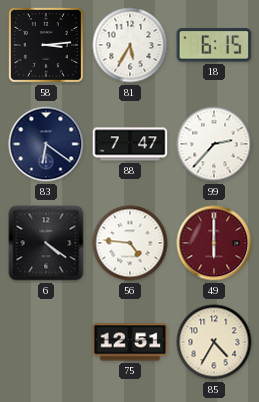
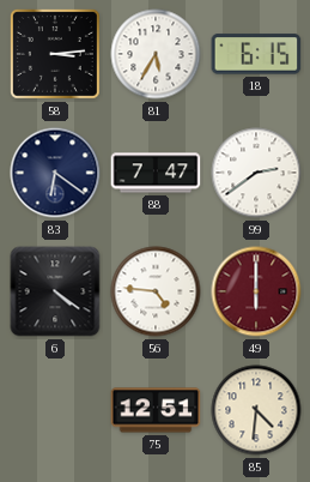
99: 2:37 -> 2:39
85: 4:35 -> 4:31
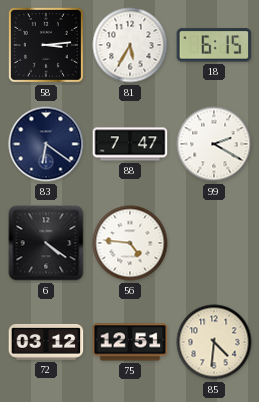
99: 2:39 -> 2:20
49: 6:00 -> none
72: none -> 03:12
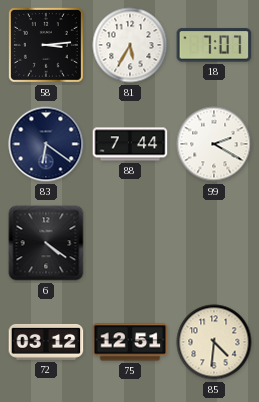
18: 6:15 -> 7:07
88: 7:47 -> 7:44
56: 4:46 -> none
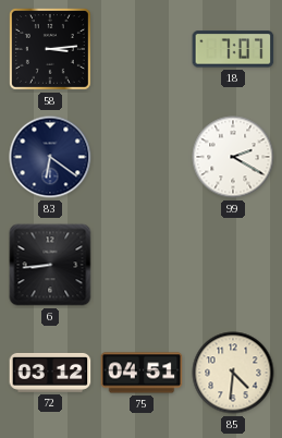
81: 5:35 -> none
88: 7:44 -> none
6: 4:21 -> 8:44
75: 12:51 -> 04:51
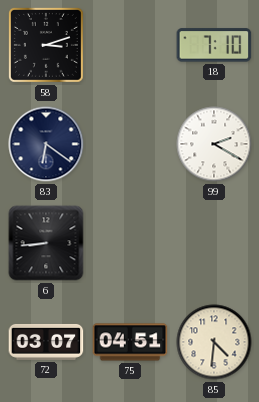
58: 3:14 -> 3:12
18: 7:07 -> 7:10
72: 03:12 -> 03:07
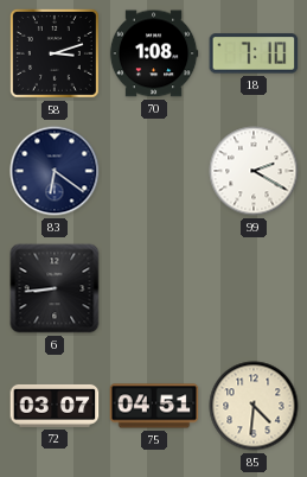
70: none -> 1:08
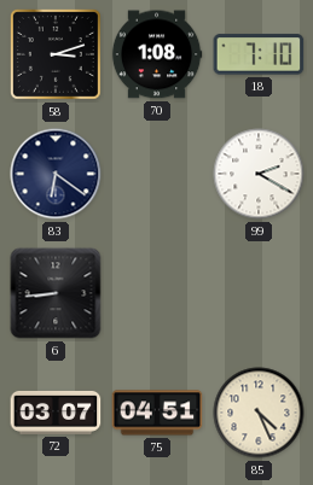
85: 4:31 -> 4:26
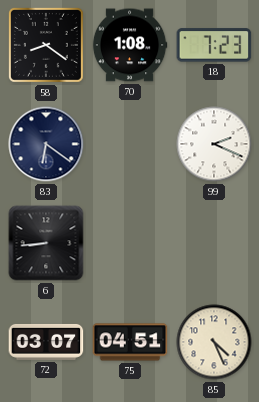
58: 3:12 -> 8:21
18: 7:10 -> 7:23
99: 2:20 -> 2:19
